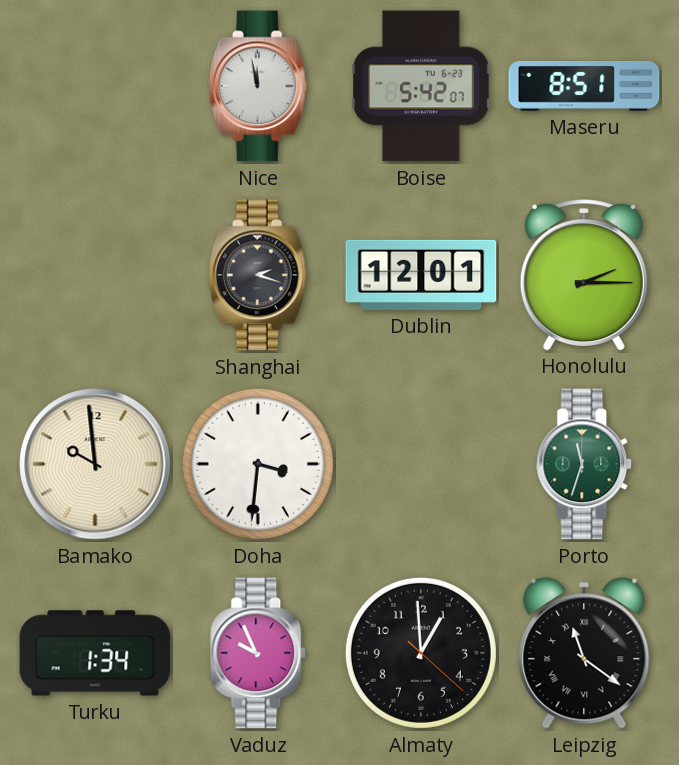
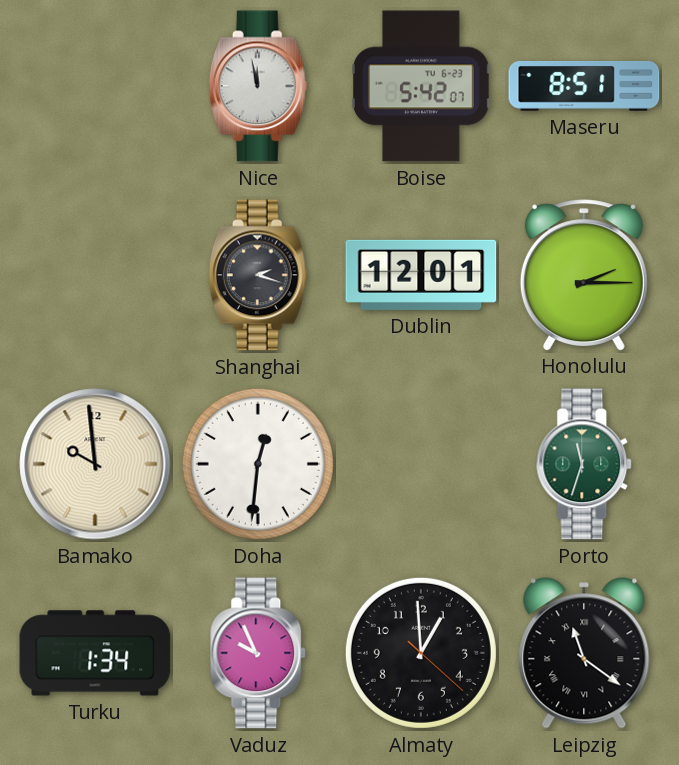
Doha: 3:31 -> 12:31
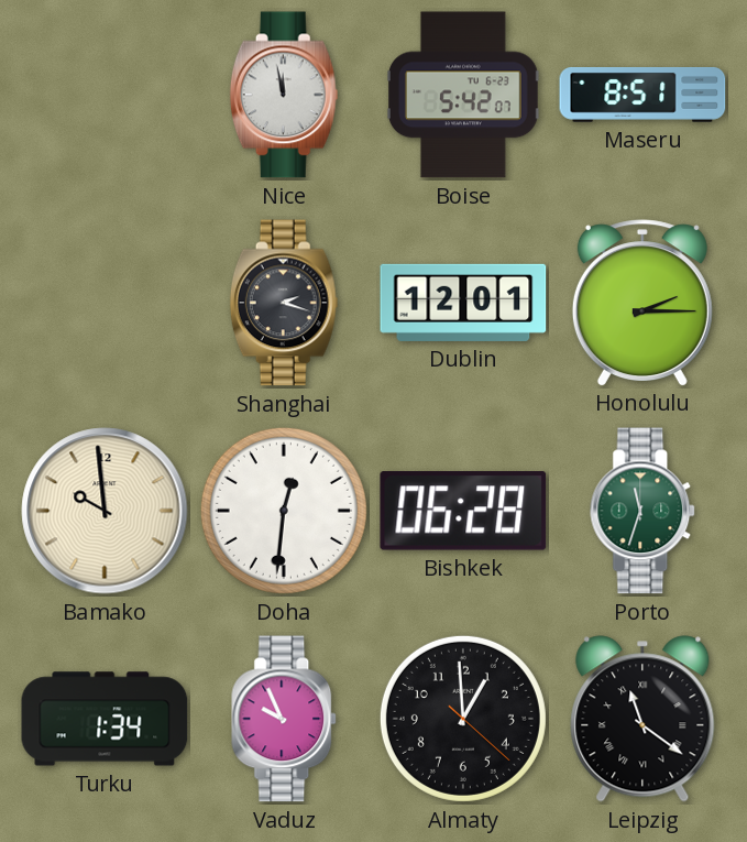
Bishkek: none -> 06:28
